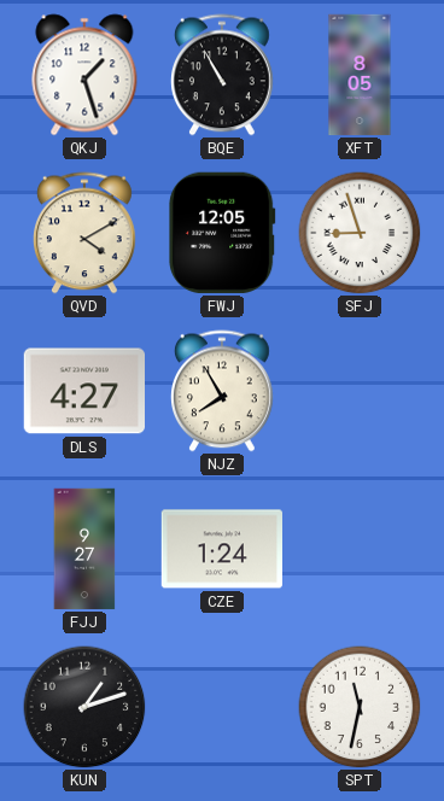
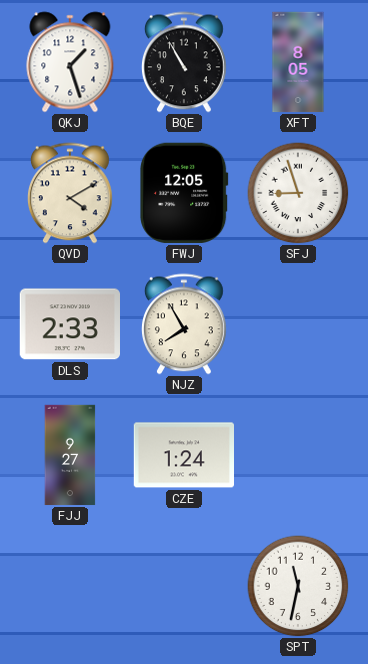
DLS: 4:27 -> 2:33
KUN: 1:12 -> none
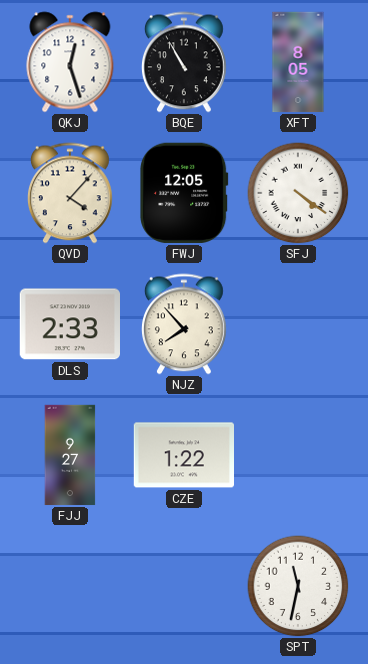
QKJ: 1:27 -> 12:27
QVD: 4:10 -> 4:07
SFJ: 8:57 -> 4:21
NJZ: 7:55 -> 7:53
CZE: 1:24 -> 1:22
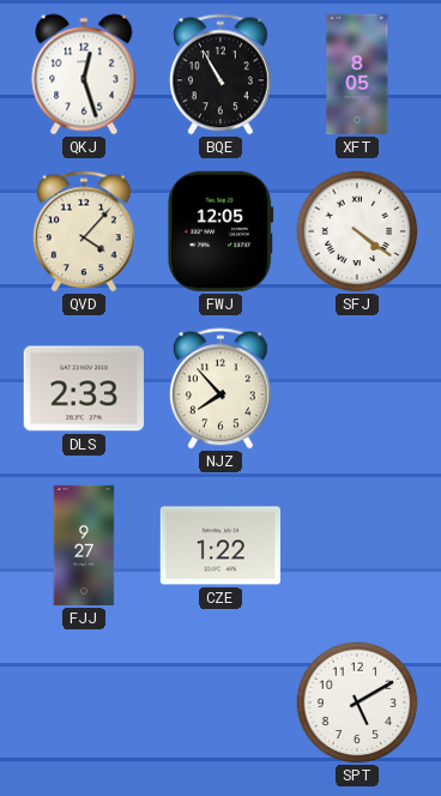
SPT: 11:32 -> 5:10
